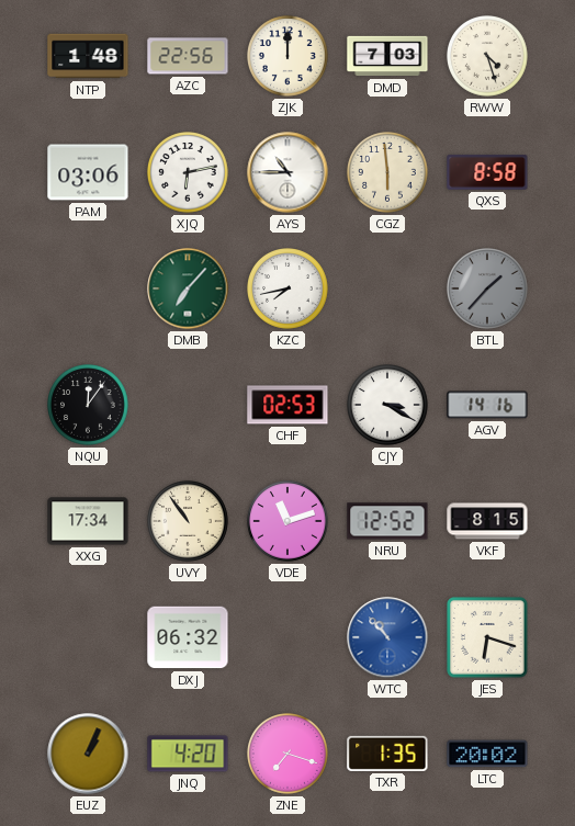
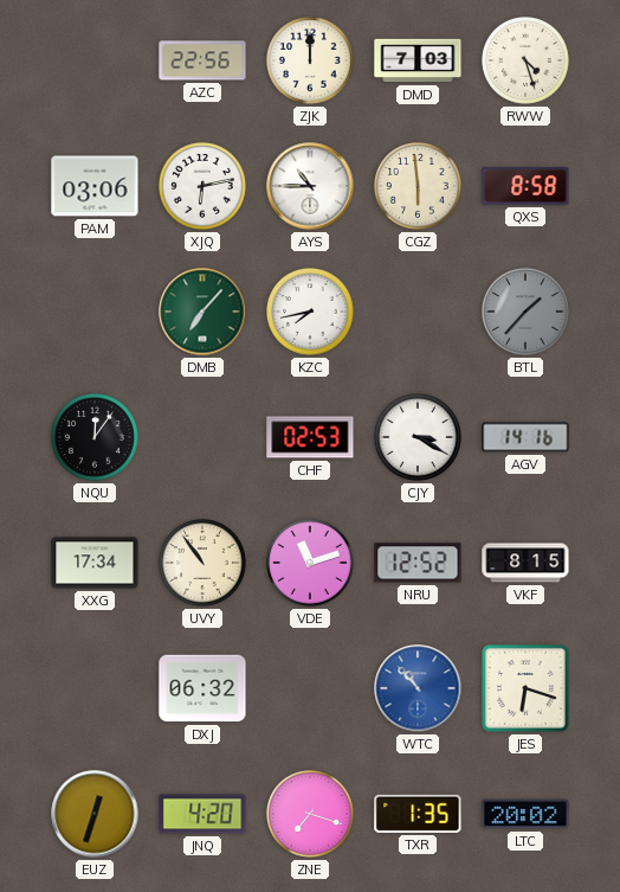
NTP: 1:48 -> none
EUZ: 1:04 -> 12:33
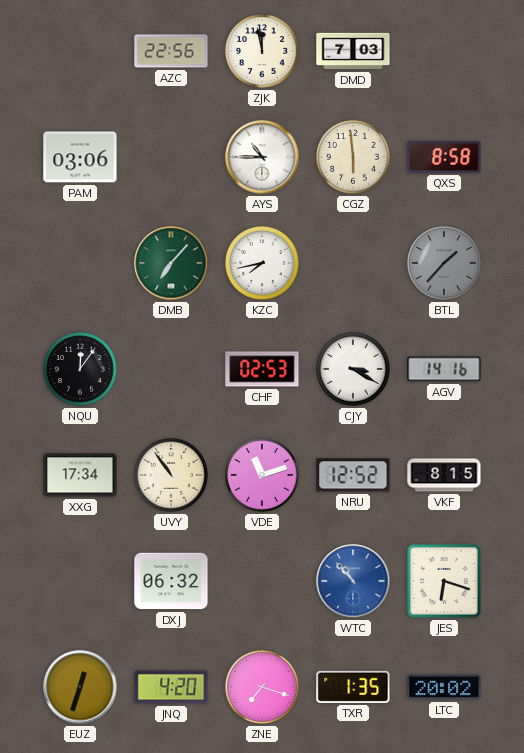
ZJK: 12:00 -> 11:58
RWW: 4:27 -> none
XJQ: 6:13 -> none
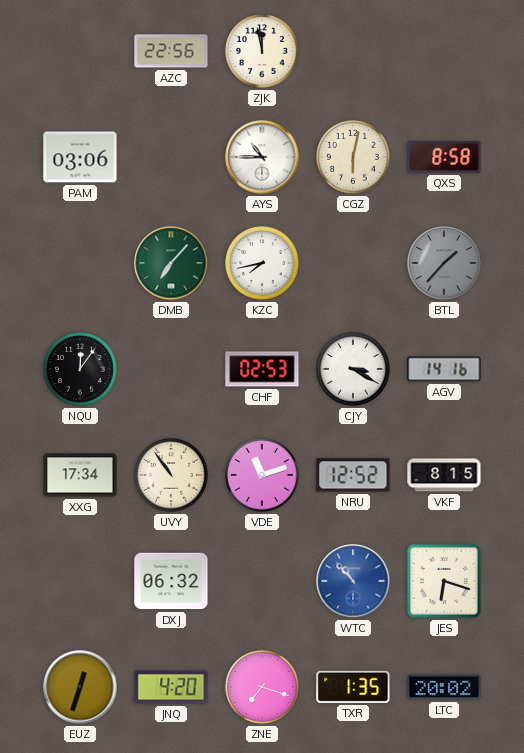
DMD: 7:03 -> none
CGZ: 5:59 -> 6:02
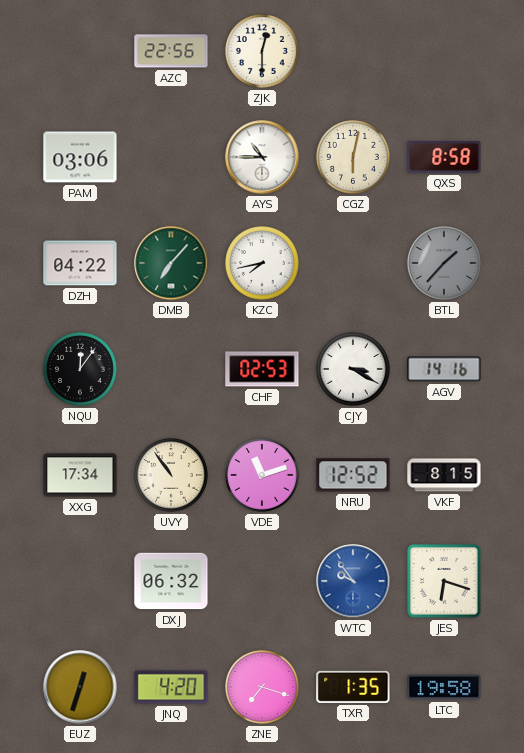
ZJK: 11:58 -> 12:30
DZH: none -> 04:22
WTC: 10:53 -> 9:54
LTC: 20:02 -> 19:58
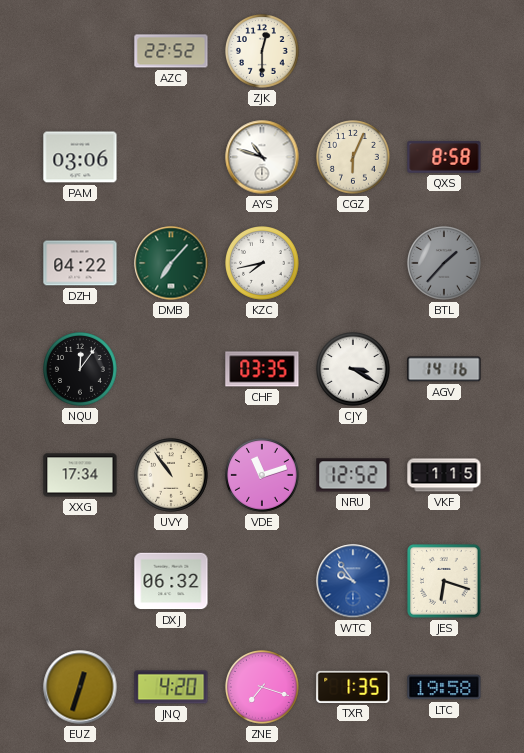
AZC: 22:56 -> 22:52
AYS: 10:45 -> 10:48
CGZ: 6:02 -> 6:04
CHF: 02:53 -> 03:35
VKF: 8:15 -> 1:15
